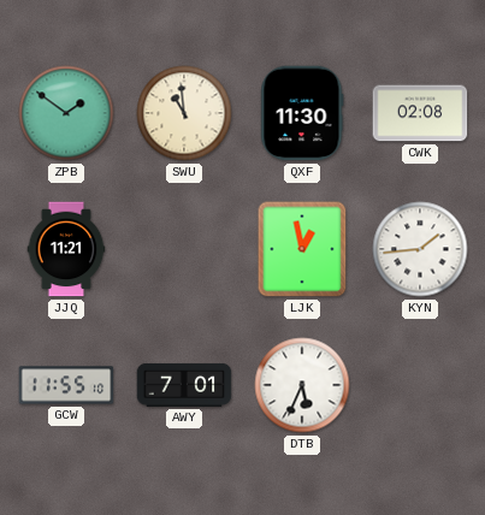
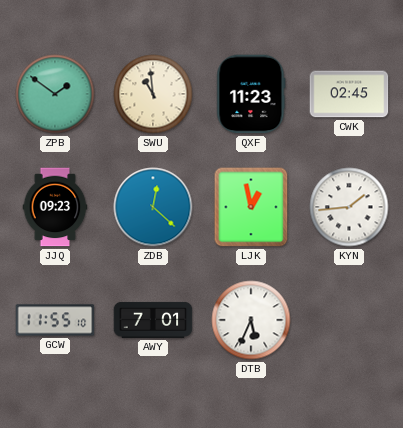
QXF: 11:30 -> 11:23
CWK: 02:08 -> 02:45
JJQ: 11:21 -> 09:23
ZDB: none -> 12:22
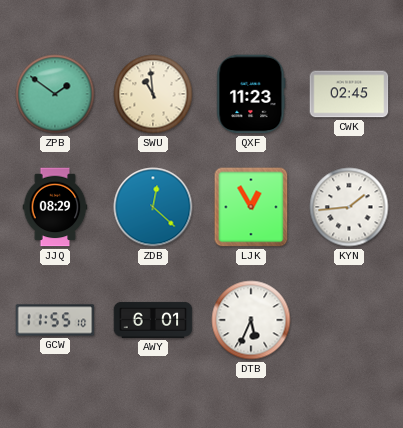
JJQ: 09:23 -> 08:29
LJK: 12:58 -> 12:55
AWY: 7:01 -> 6:01
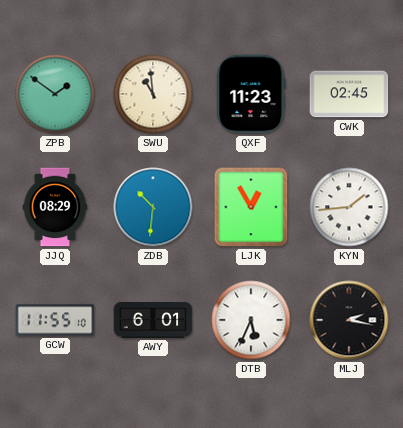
ZDB: 12:22 -> 10:31
MLJ: none -> 2:17
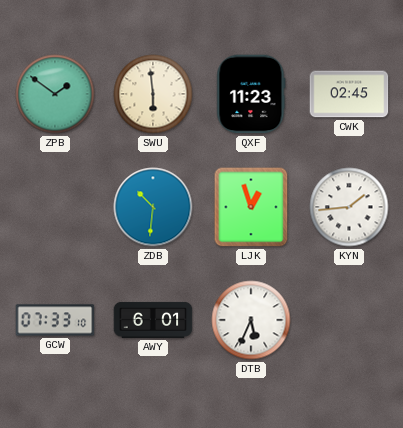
SWU: 10:59 -> 5:59
JJQ: 08:29 -> none
LJK: 12:55 -> 12:57
GCW: 11:55 -> 07:33
MLJ: 2:17 -> none
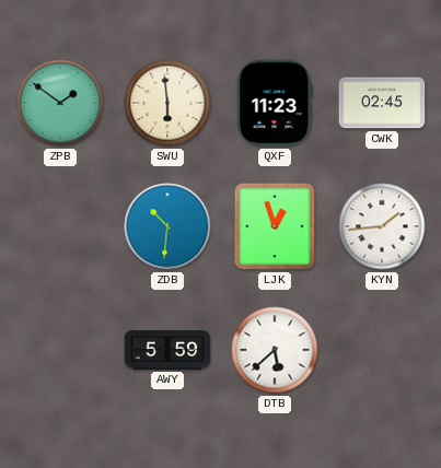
GCW: 07:33 -> none
AWY: 6:01 -> 5:59
DTB: 5:34 -> 5:38
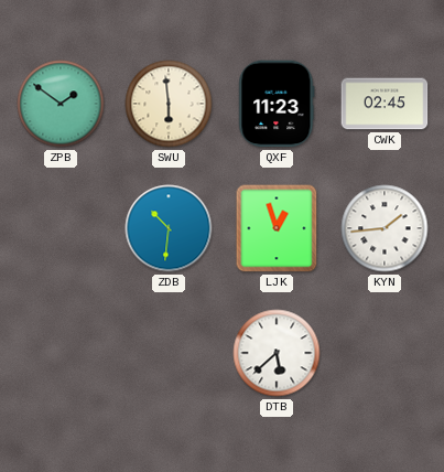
AWY: 5:59 -> none
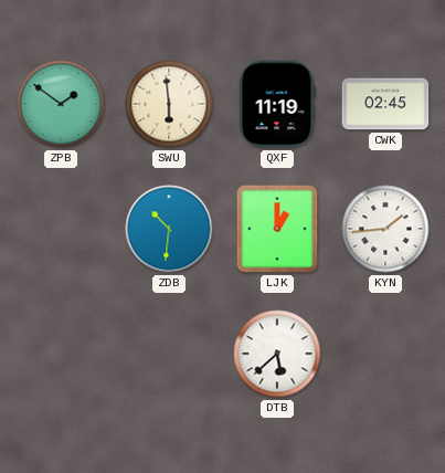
QXF: 11:23 -> 11:19
LJK: 12:57 -> 1:00
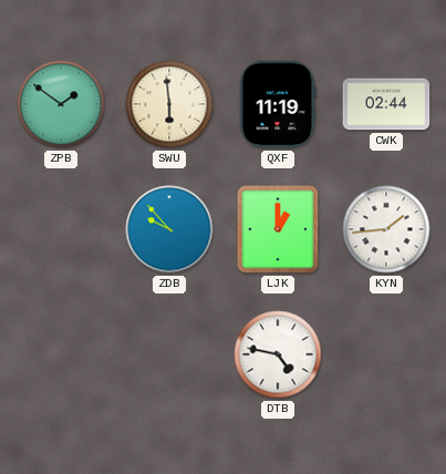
CWK: 02:45 -> 02:44
ZDB: 10:31 -> 9:53
DTB: 5:38 -> 4:47
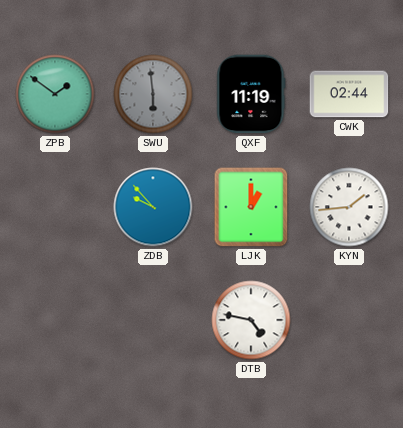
SWU dial: cream -> grey
